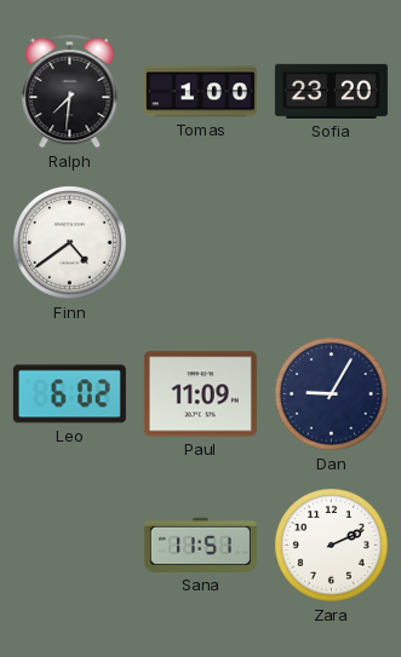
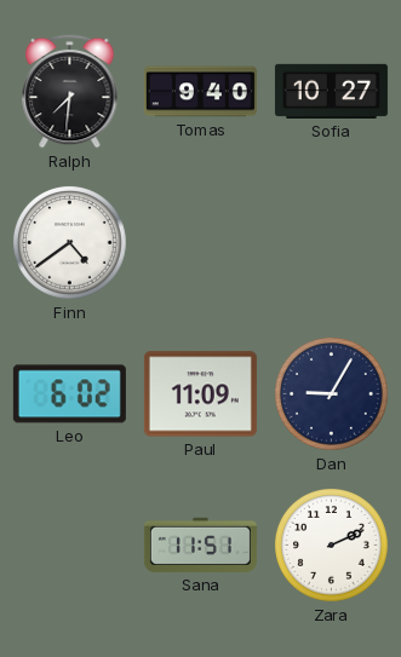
Tomas: 1:00 -> 9:40
Sofia: 23:20 -> 10:27
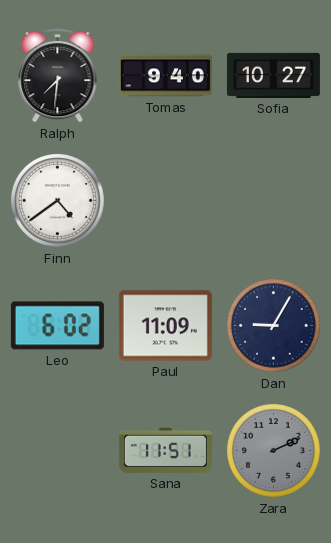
Zara dial: white -> grey
